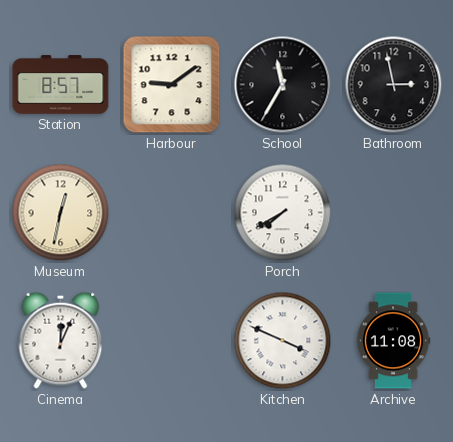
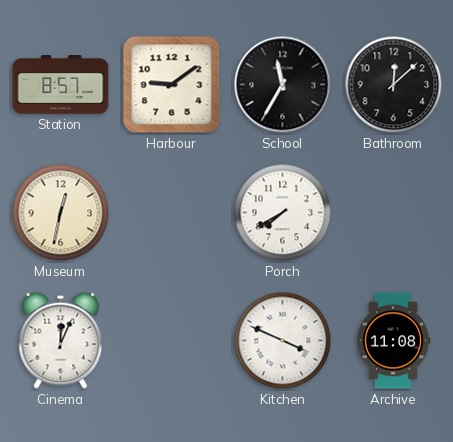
Bathroom: 2:58 -> 12:08
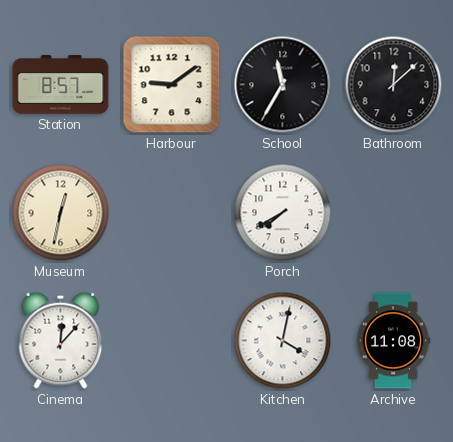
Cinema: 12:04 -> 12:07
Kitchen: 3:49 -> 4:02
